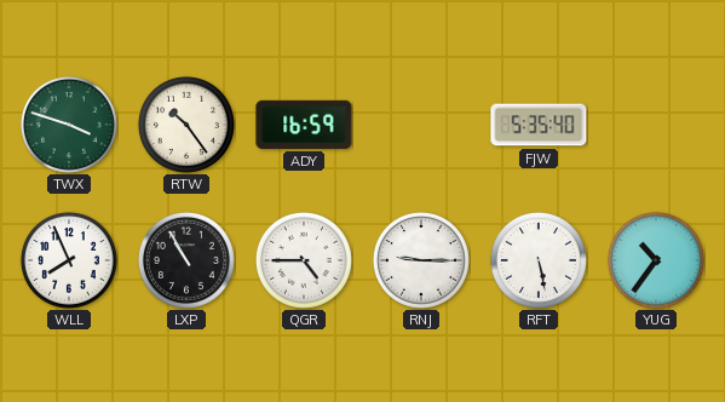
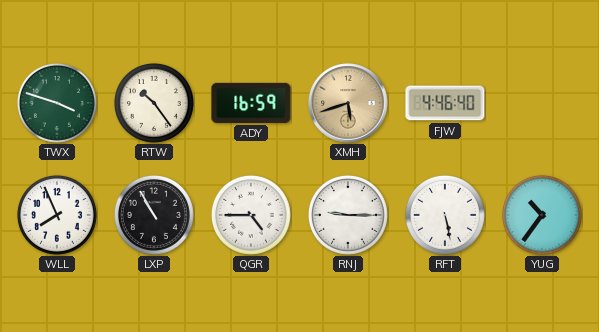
XMH: none -> 5:42
FJW: 5:35 -> 4:46
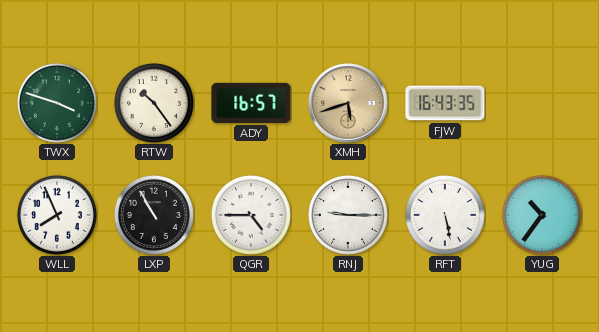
ADY: 16:59 -> 16:57
FJW: 4:46 -> 16:43
